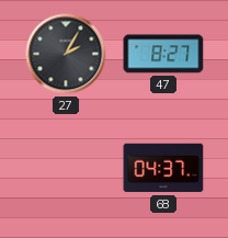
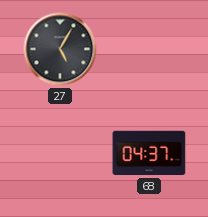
27: 2:05 -> 5:05
47: 8:27 -> none
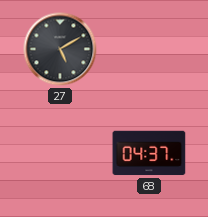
27: 5:05 -> 5:10
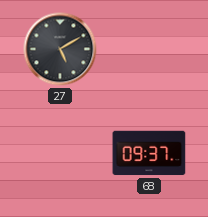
68: 04:37 -> 09:37
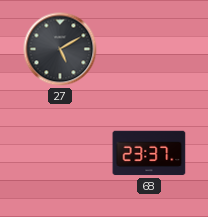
68: 09:37 -> 23:37
